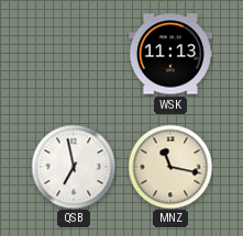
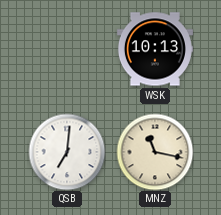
WSK: 11:13 -> 10:13
QSB: 6:58 -> 7:01
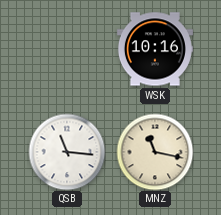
WSK: 10:13 -> 10:16
QSB: 7:01 -> 11:16
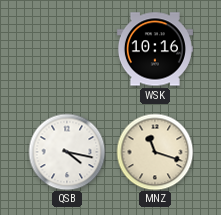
QSB: 11:16 -> 4:17
MNZ: 11:17 -> 11:18
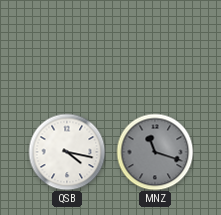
WSK: 10:16 -> none
MNZ dial: cream -> grey
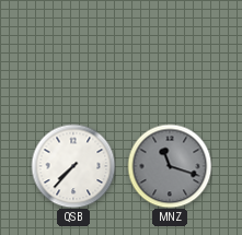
QSB: 4:17 -> 7:37
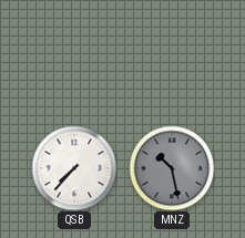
MNZ: 11:18 -> 10:28
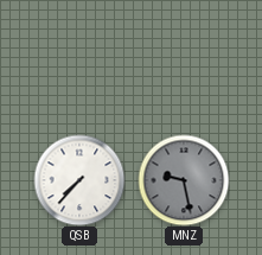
MNZ: 10:28 -> 9:28
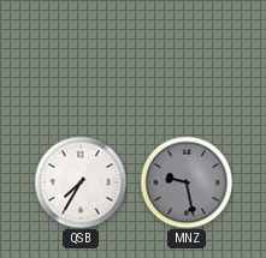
QSB: 7:37 -> 7:35
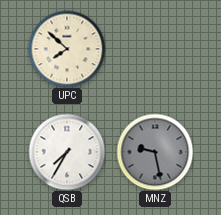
UPC: none -> 7:52
